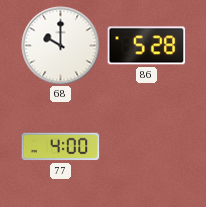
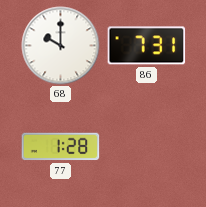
86: 5:28 -> 7:31
77: 4:00 -> 1:28
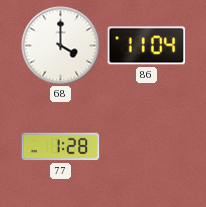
68: 10:00 -> 4:00
86: 7:31 -> 11:04
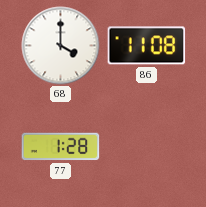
86: 11:04 -> 11:08
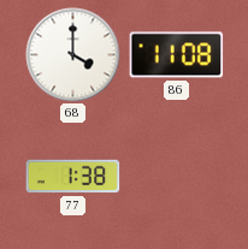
77: 1:28 -> 1:38
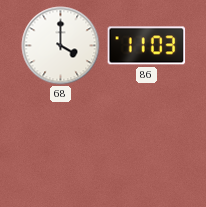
86: 11:08 -> 11:03
77: 1:38 -> none
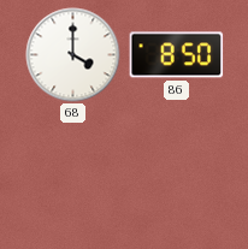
86: 11:03 -> 8:50
